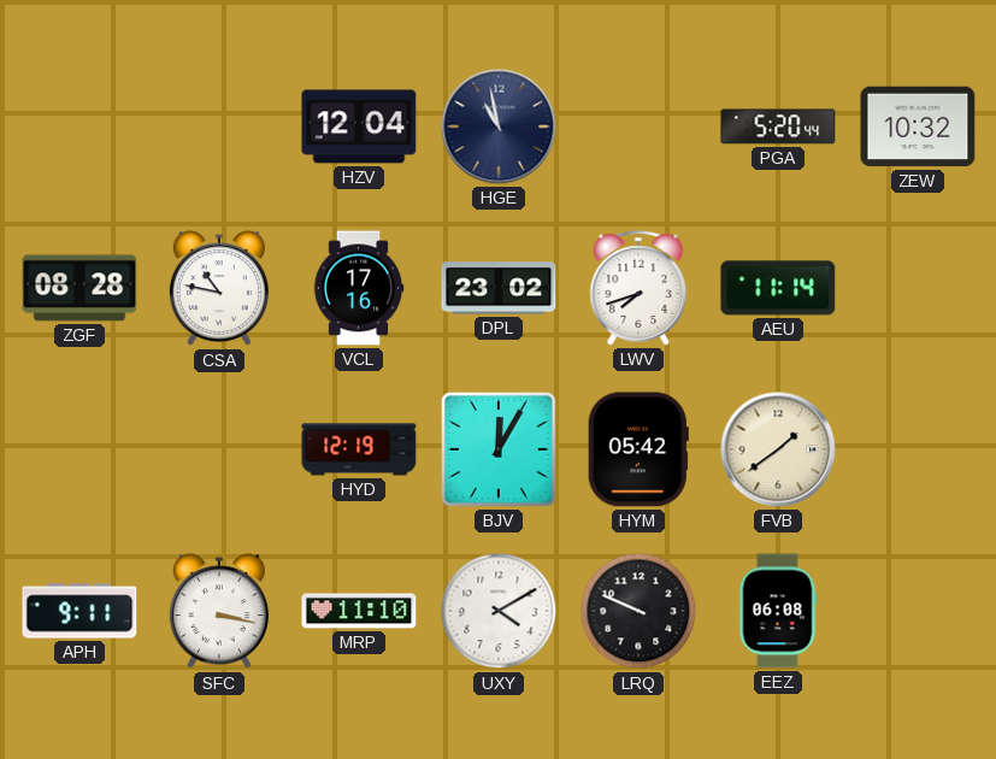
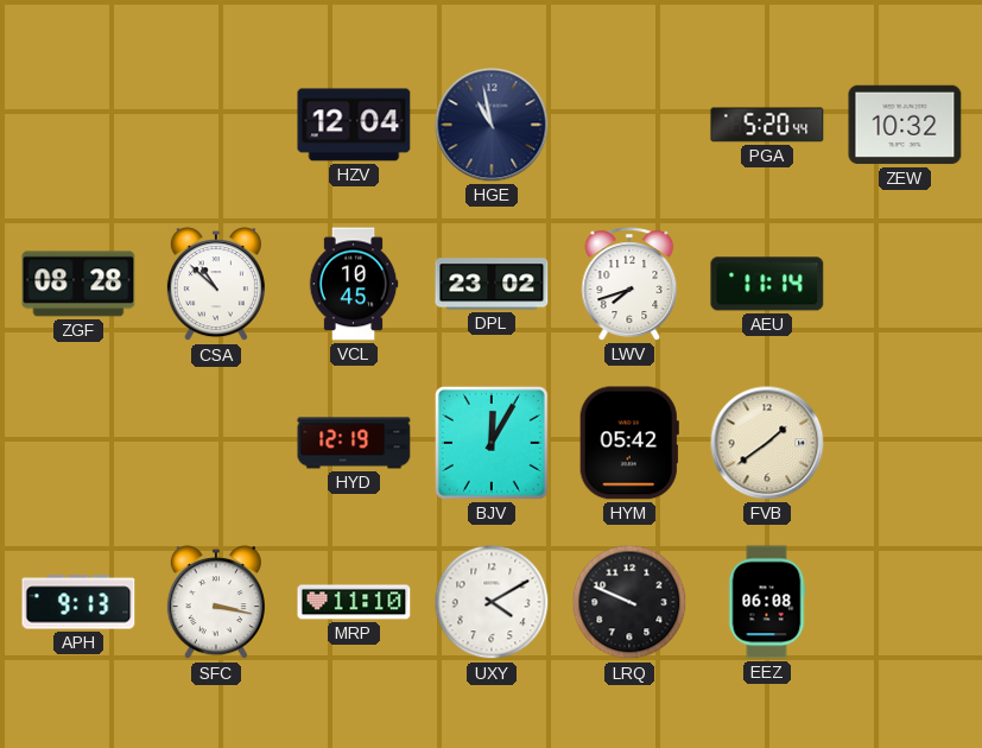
CSA: 10:47 -> 10:52
VCL: 17:16 -> 10:45
APH: 9:11 -> 9:13
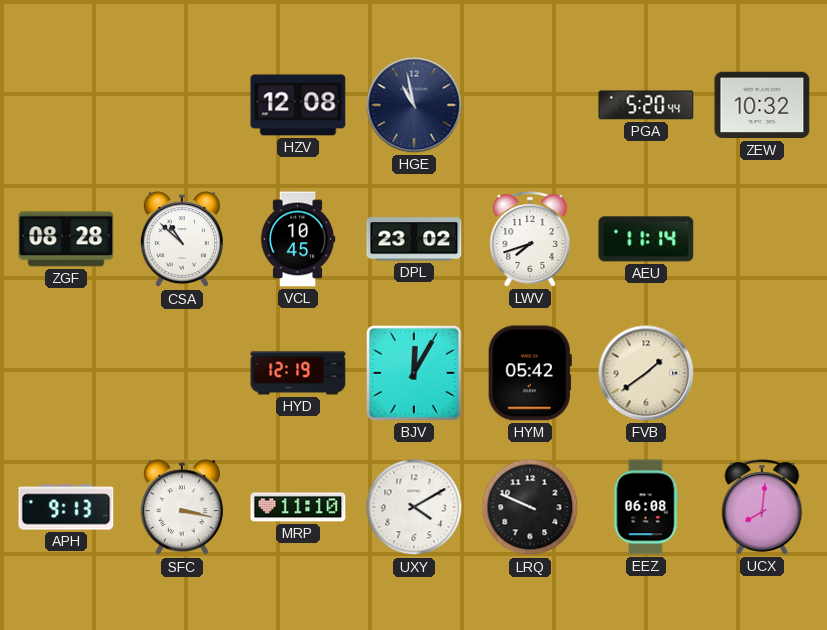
HZV: 12:04 -> 12:08
UCX: none -> 8:01
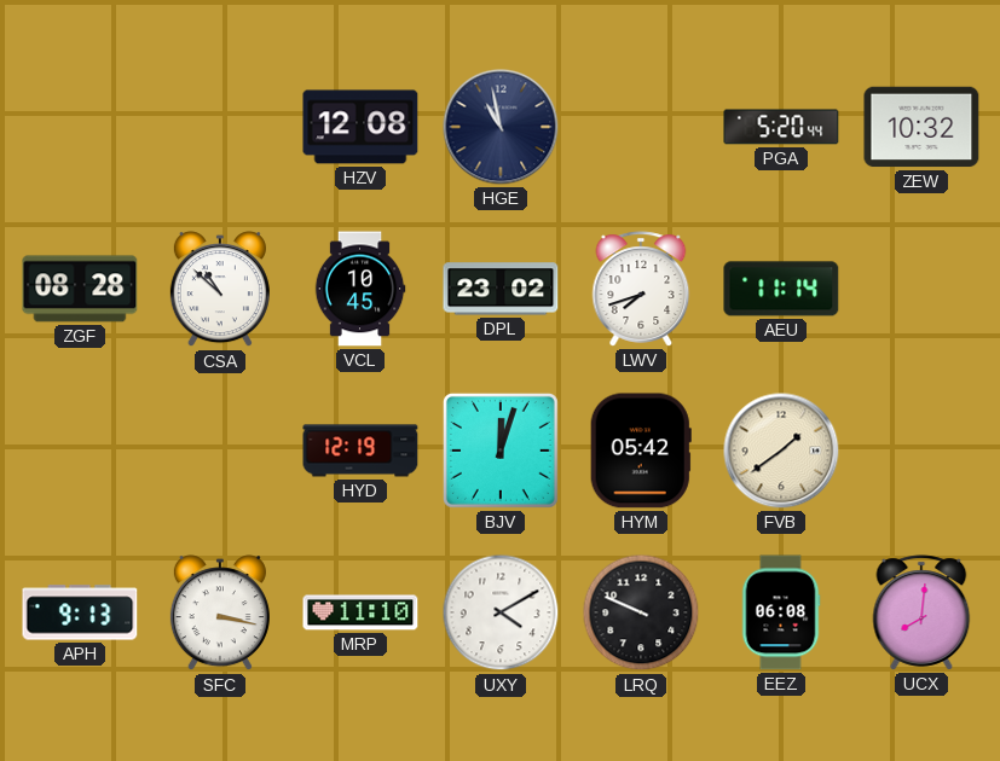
BJV: 12:05 -> 12:03
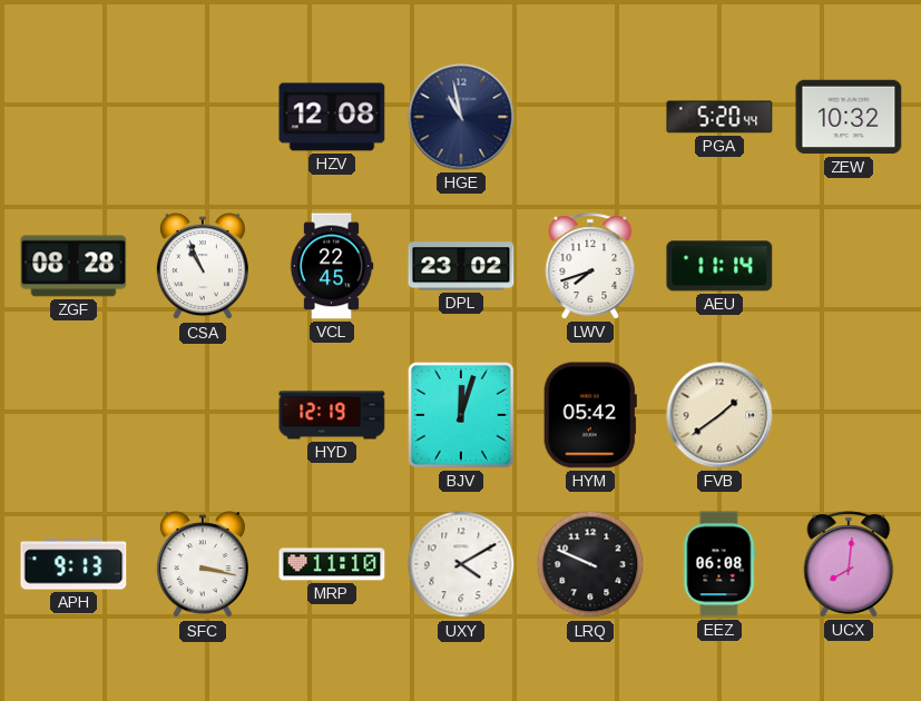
CSA: 10:52 -> 10:56
VCL: 10:45 -> 22:45
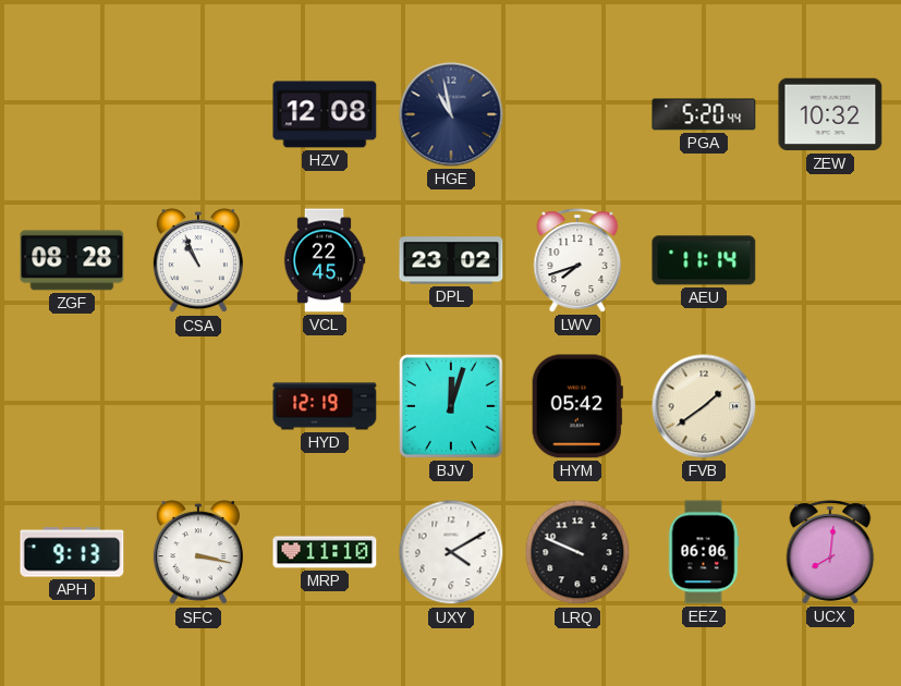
EEZ: 06:08 -> 06:06
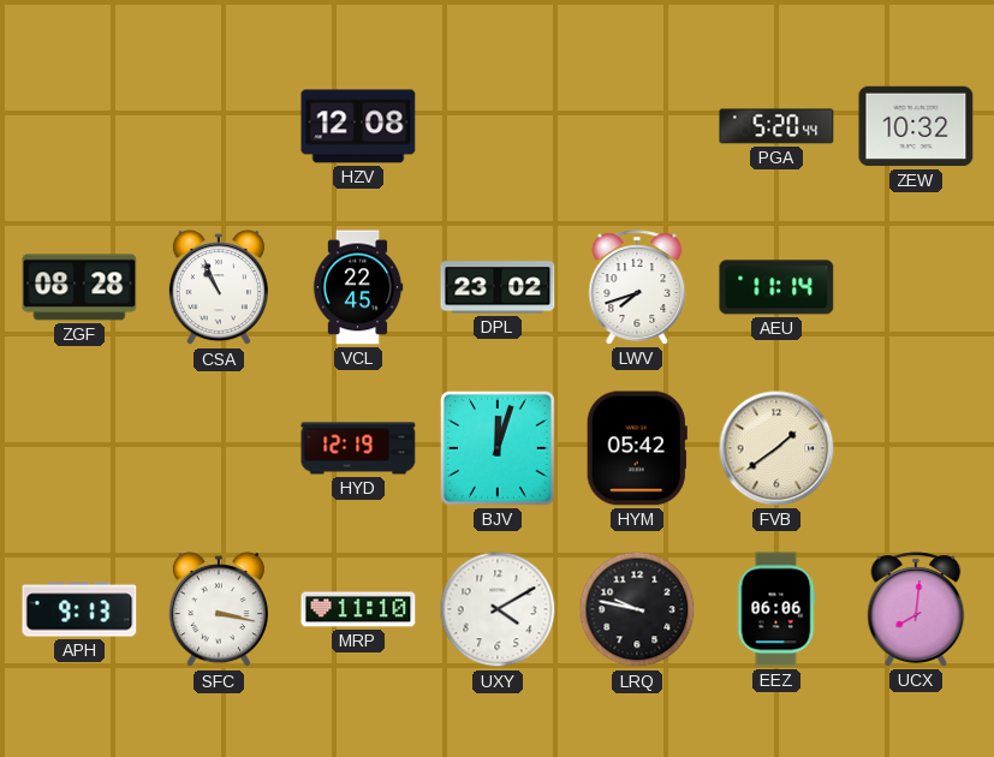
HGE: 10:58 -> none
LRQ: 9:49 -> 9:47
